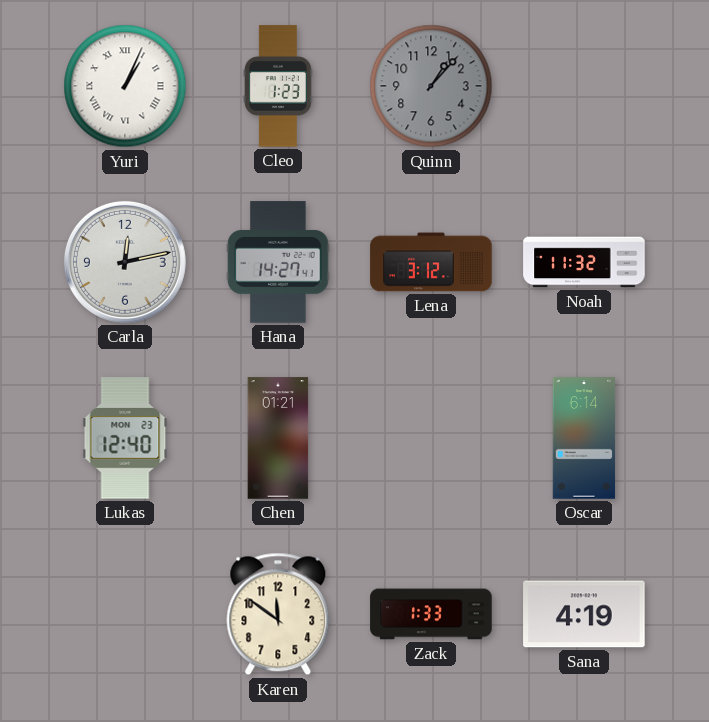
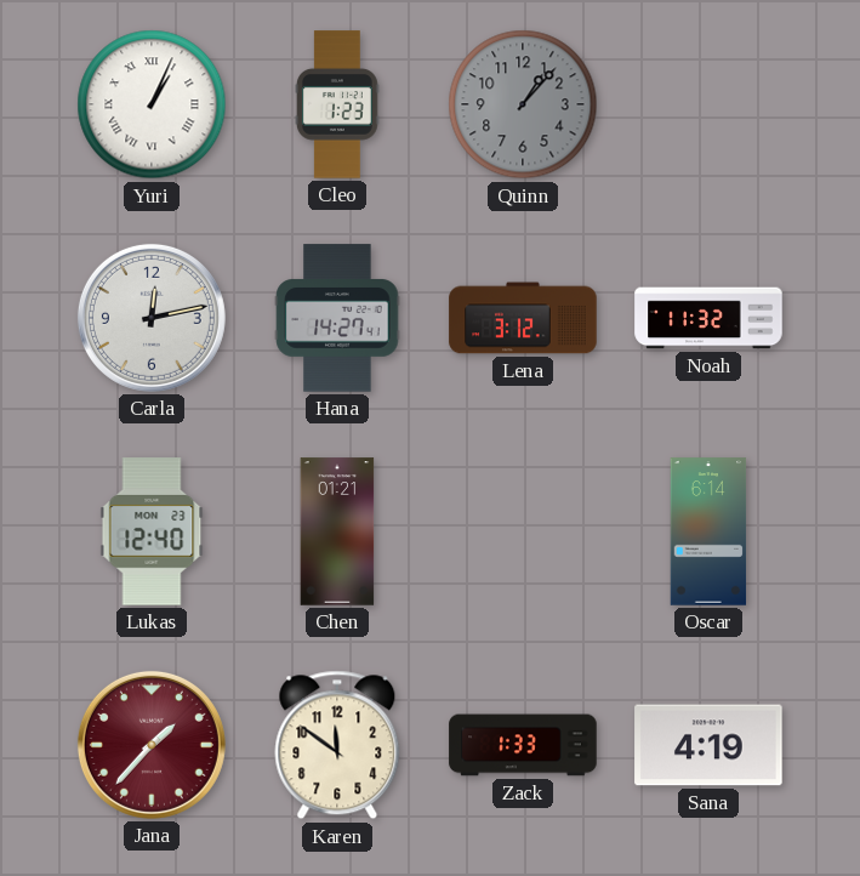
Jana: none -> 1:37
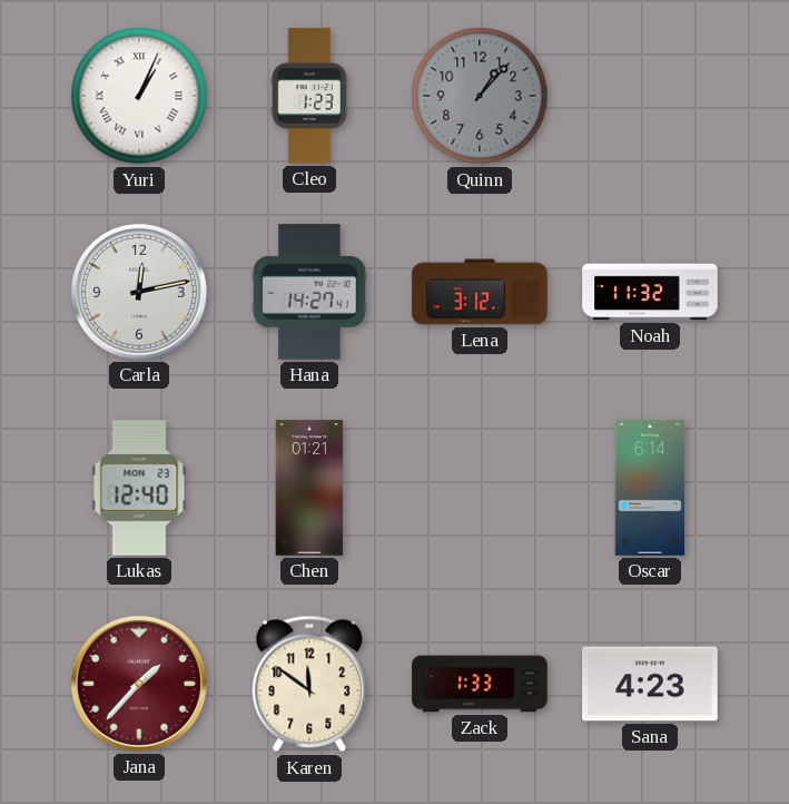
Sana: 4:19 -> 4:23
